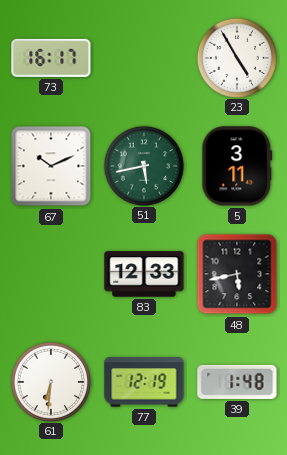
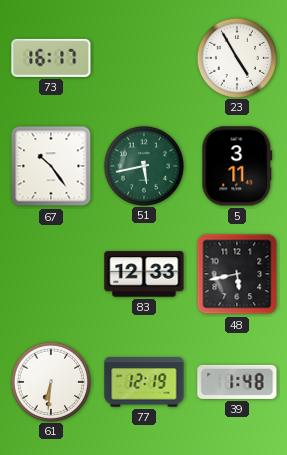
67: 10:11 -> 10:24
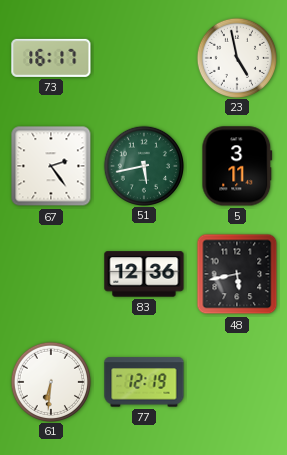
23: 4:55 -> 4:58
67: 10:24 -> 2:24
83: 12:33 -> 12:36
39: 1:48 -> none
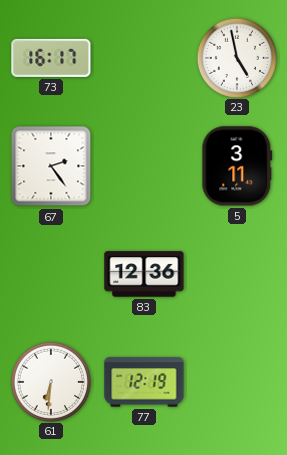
51: 5:43 -> none
48: 5:43 -> none
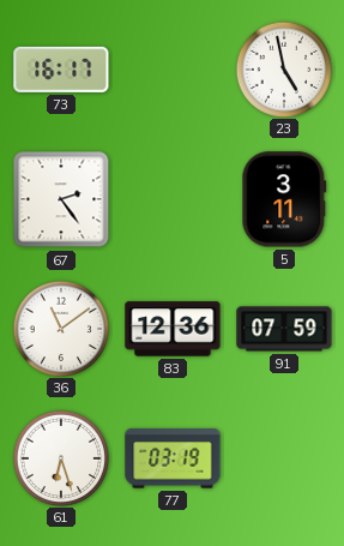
36: none -> 11:09
91: none -> 07:59
61: 6:31 -> 6:27
77: 12:19 -> 03:19
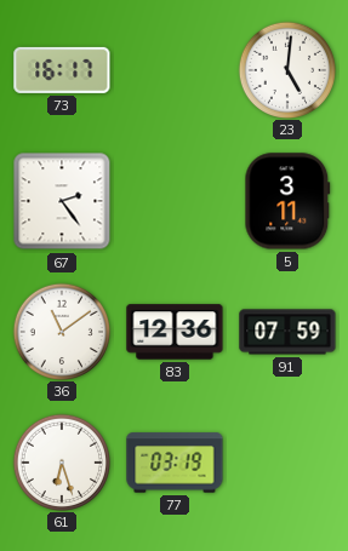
23: 4:58 -> 5:01
